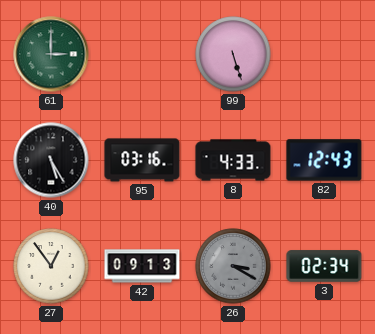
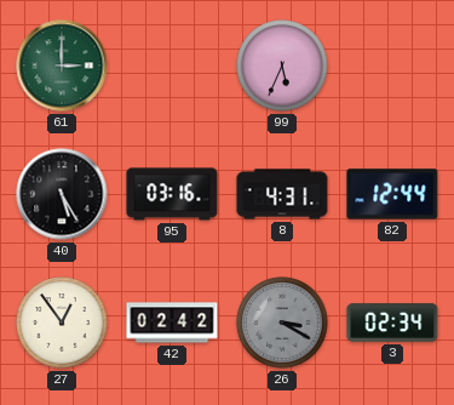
99: 5:27 -> 5:34
8: 4:33 -> 4:31
82: 12:43 -> 12:44
42: 09:13 -> 02:42
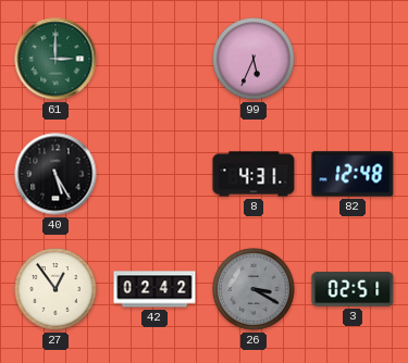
95: 03:16 -> none
82: 12:44 -> 12:48
3: 02:34 -> 02:51
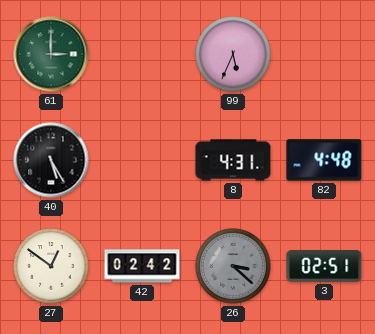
82: 12:48 -> 4:48
27: 12:54 -> 12:51
26: 3:20 -> 3:22
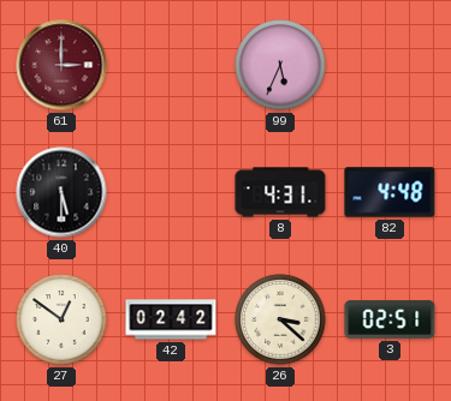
61 dial: green -> burgundy
40: 5:25 -> 5:30
26 dial: grey -> cream
